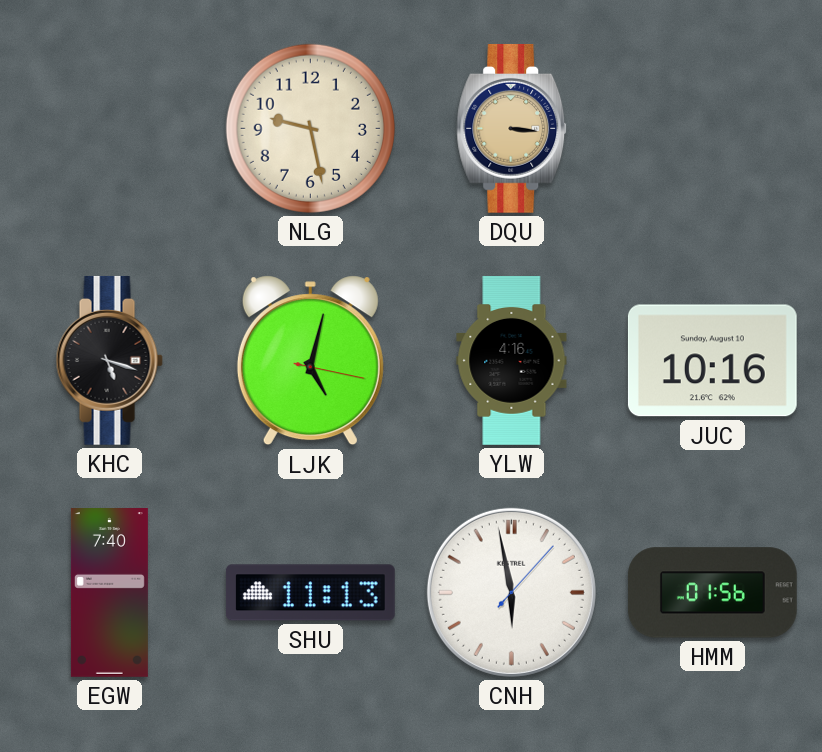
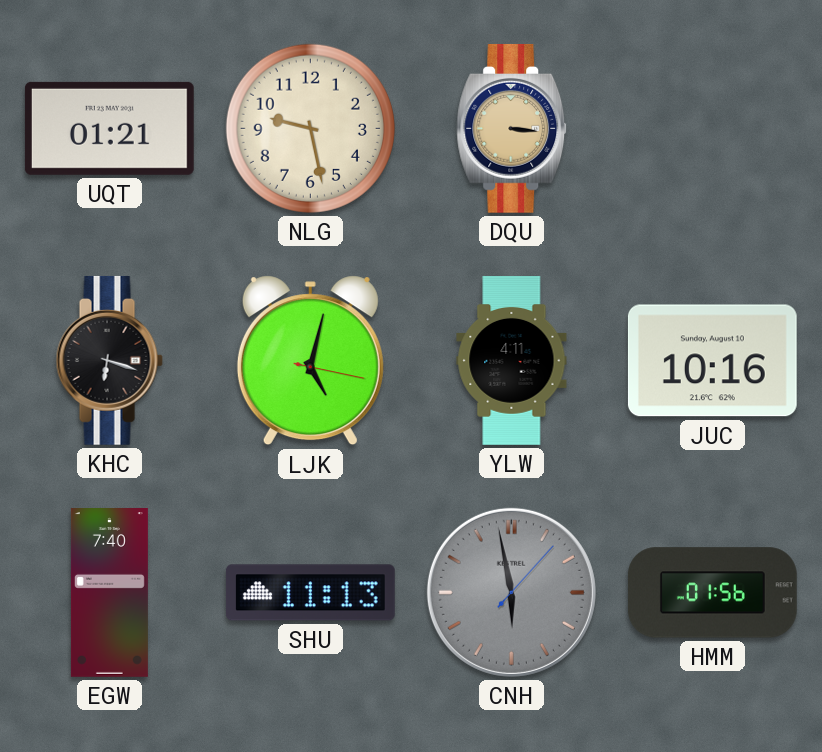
UQT: none -> 01:21
KHC: 5:18 -> 6:18
YLW: 4:16 -> 4:11
CNH dial: white -> grey
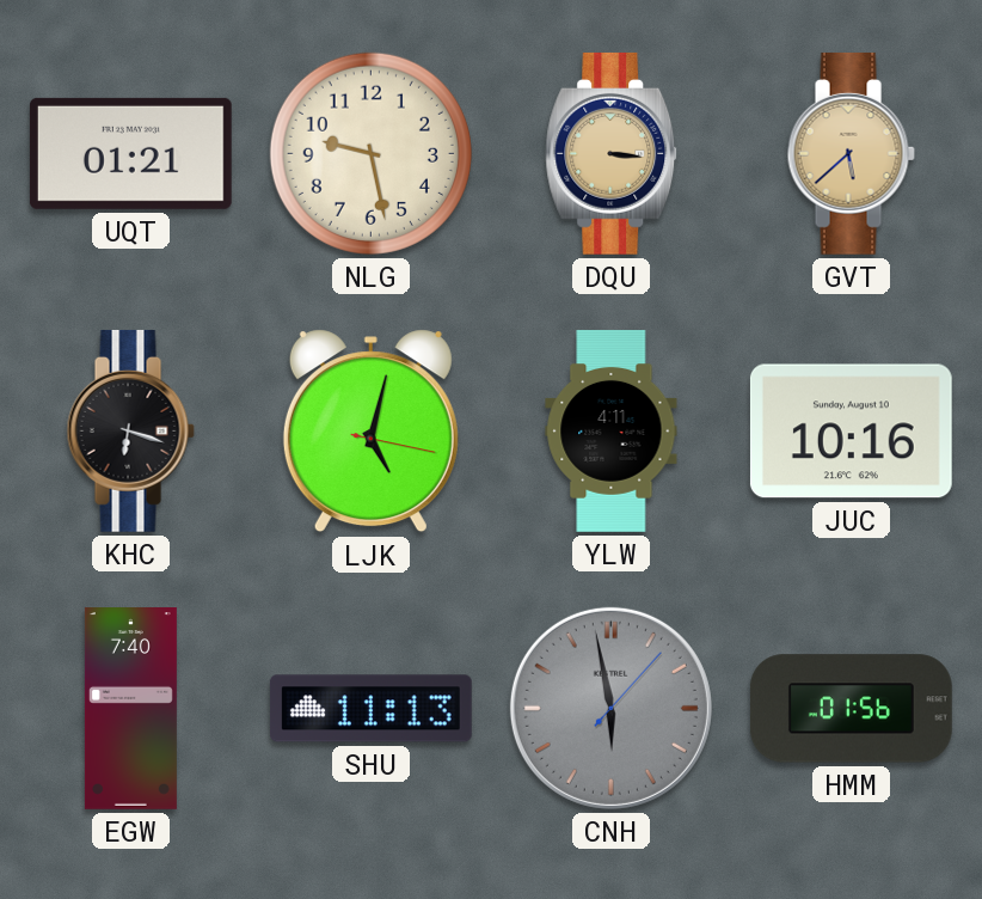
GVT: none -> 5:38
